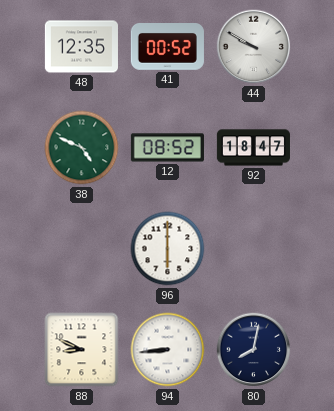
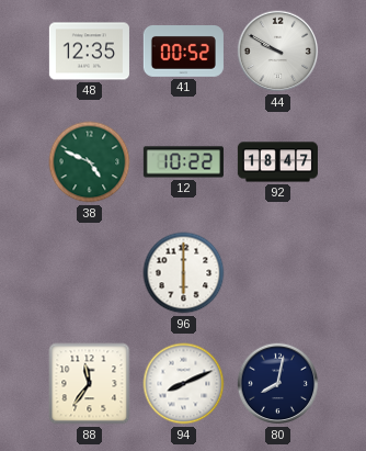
12: 08:52 -> 10:22
88: 8:49 -> 11:36
94: 8:44 -> 8:11
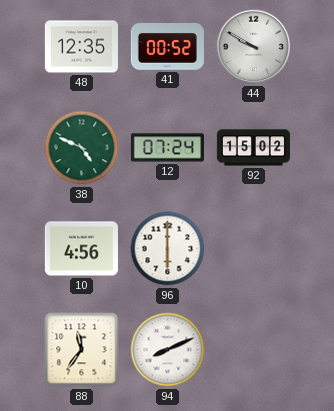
12: 10:22 -> 07:24
92: 18:47 -> 15:02
10: none -> 4:56
80: 8:02 -> none
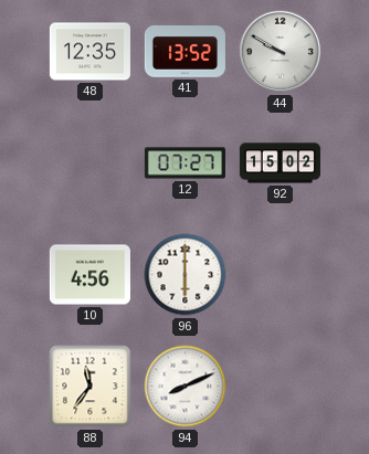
41: 00:52 -> 13:52
38: 4:49 -> none
12: 07:24 -> 07:27
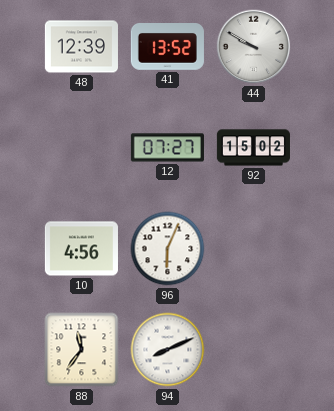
48: 12:35 -> 12:39
96: 6:00 -> 6:04
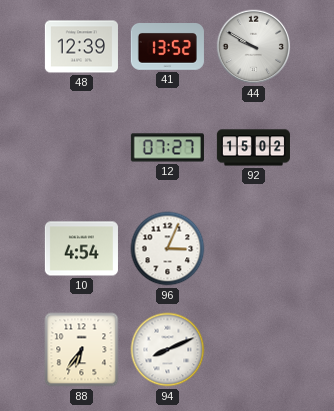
10: 4:56 -> 4:54
96: 6:04 -> 3:04
88: 11:36 -> 6:36
